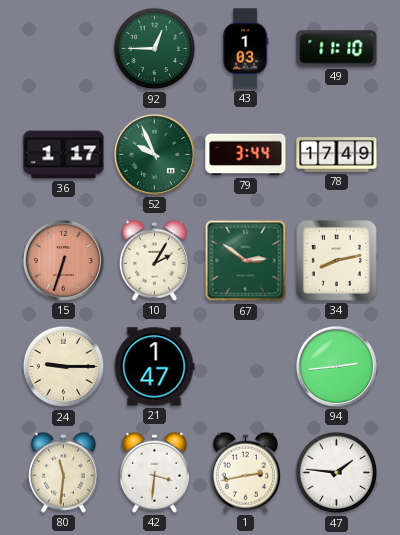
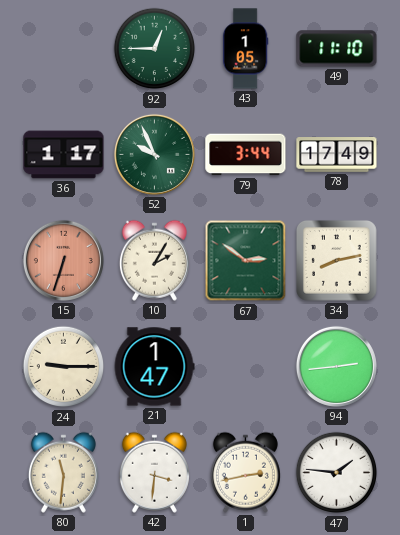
43: 1:03 -> 1:05
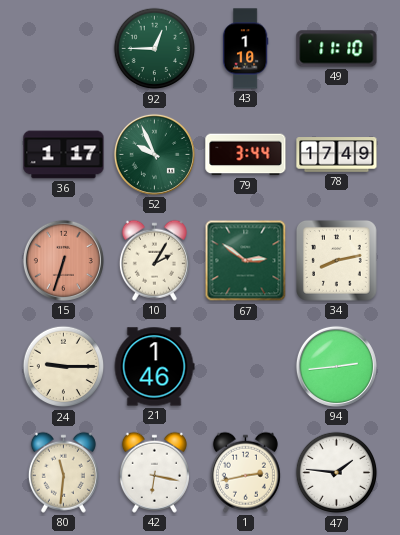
43: 1:05 -> 1:10
21: 1:47 -> 1:46
42: 3:31 -> 6:17
